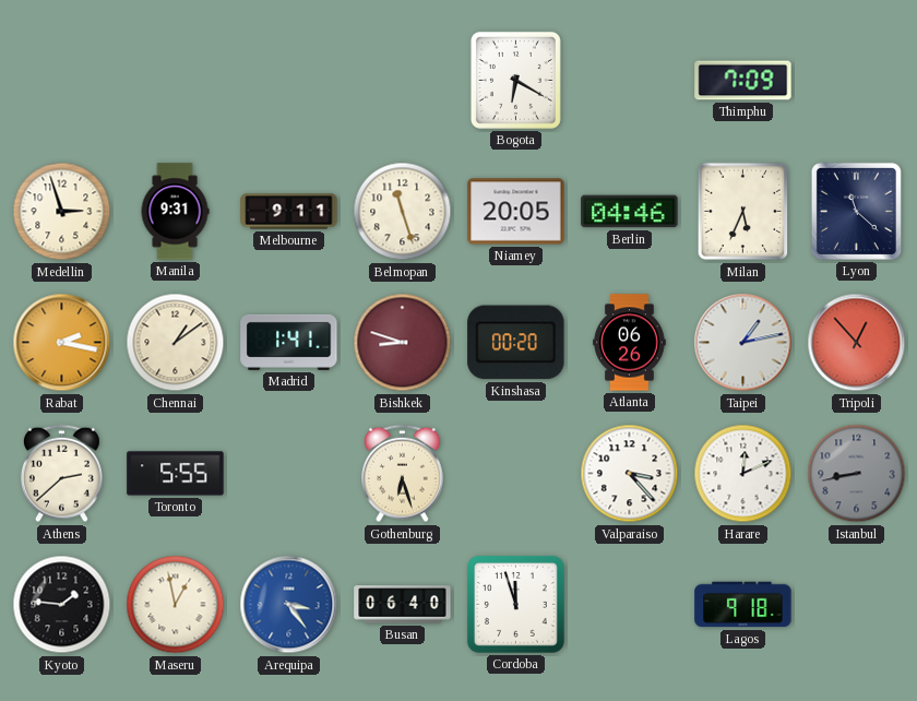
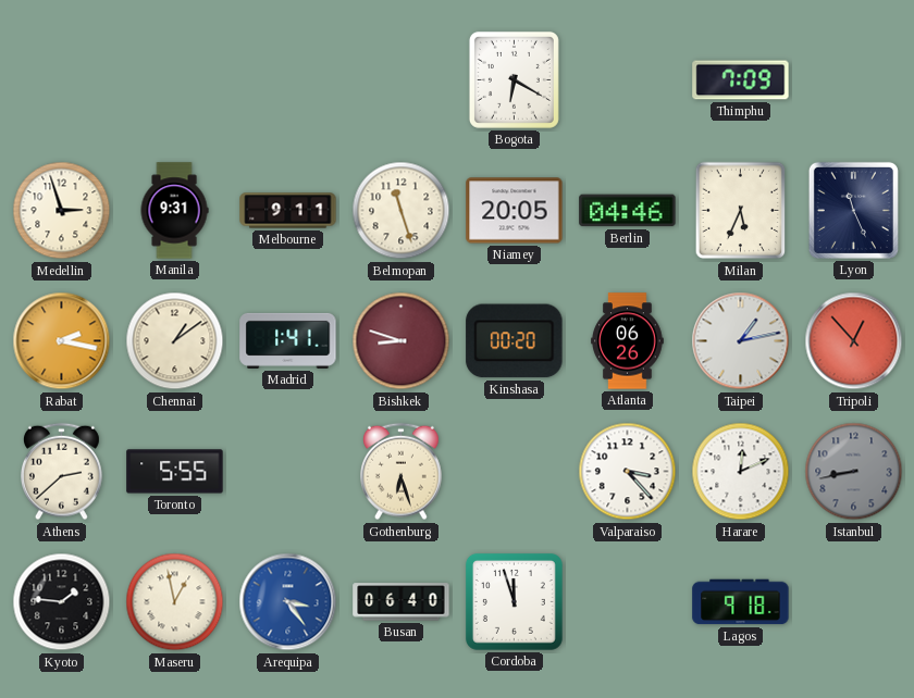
Lyon: 11:22 -> 11:26
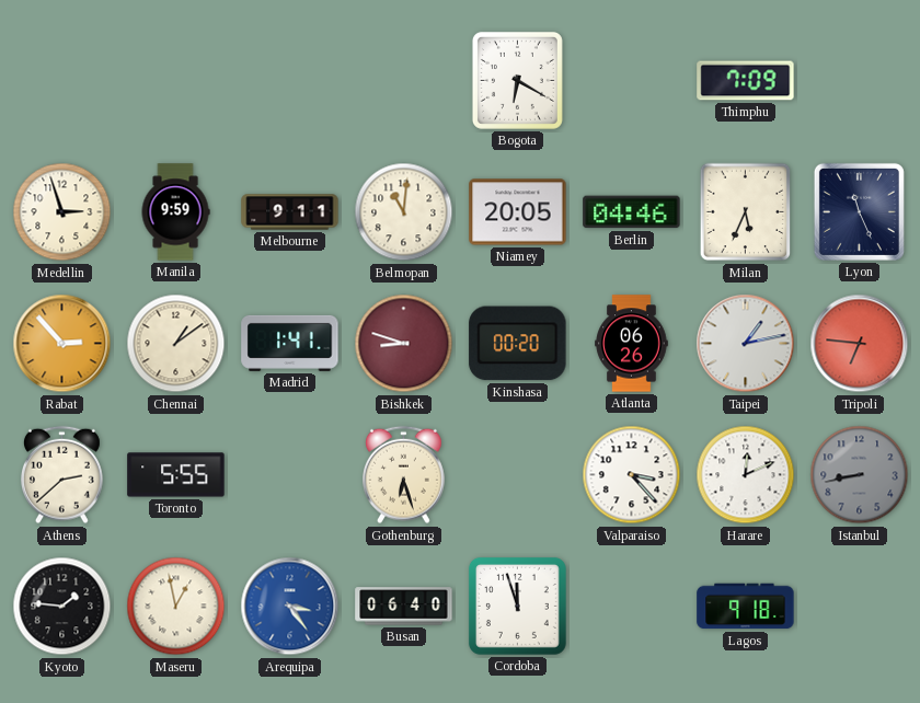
Manila: 9:31 -> 9:59
Belmopan: 11:27 -> 11:01
Rabat: 2:17 -> 2:53
Tripoli: 12:53 -> 6:46
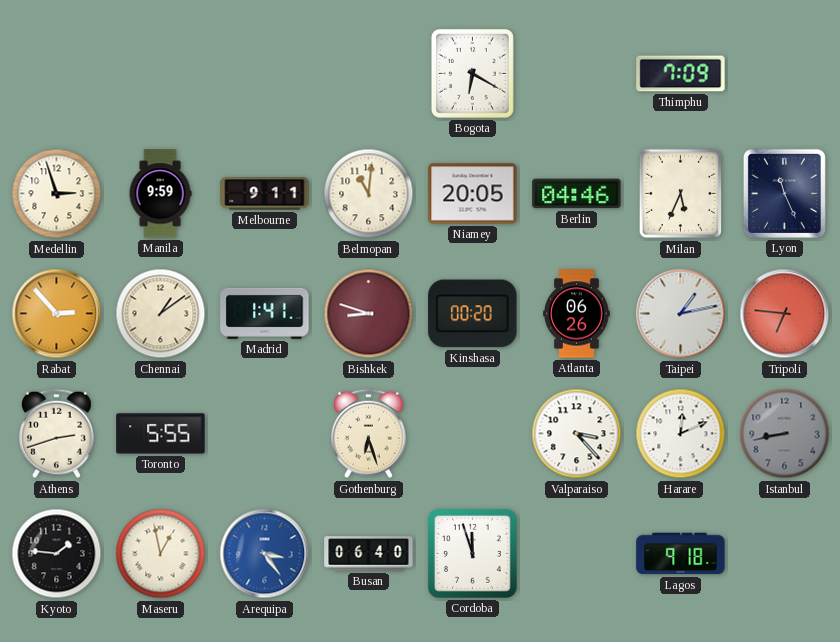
Athens: 2:38 -> 2:42
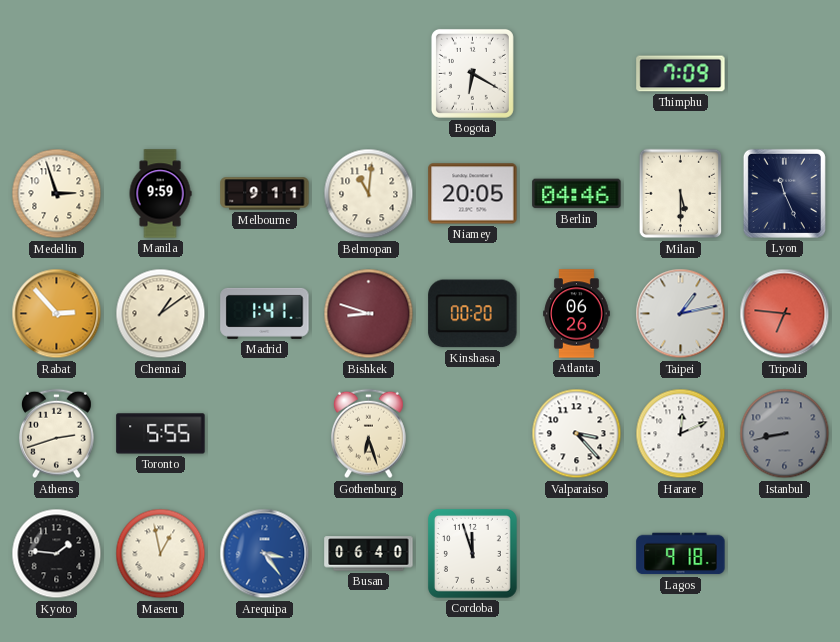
Milan: 5:34 -> 5:30
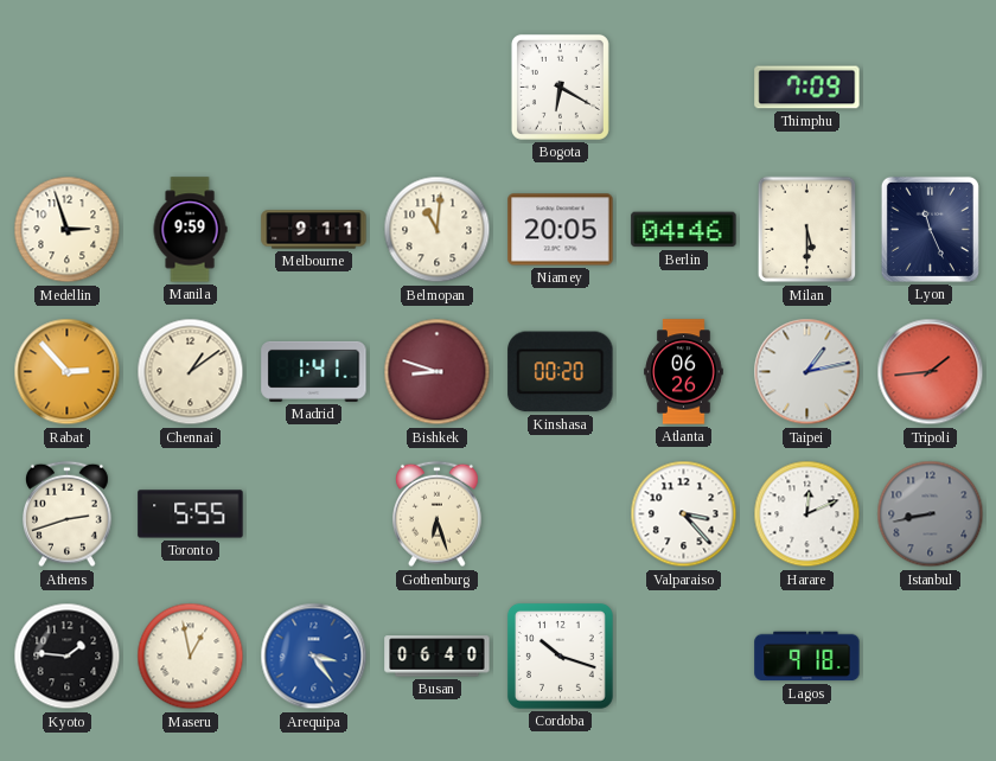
Tripoli: 6:46 -> 1:44
Cordoba: 11:57 -> 10:18
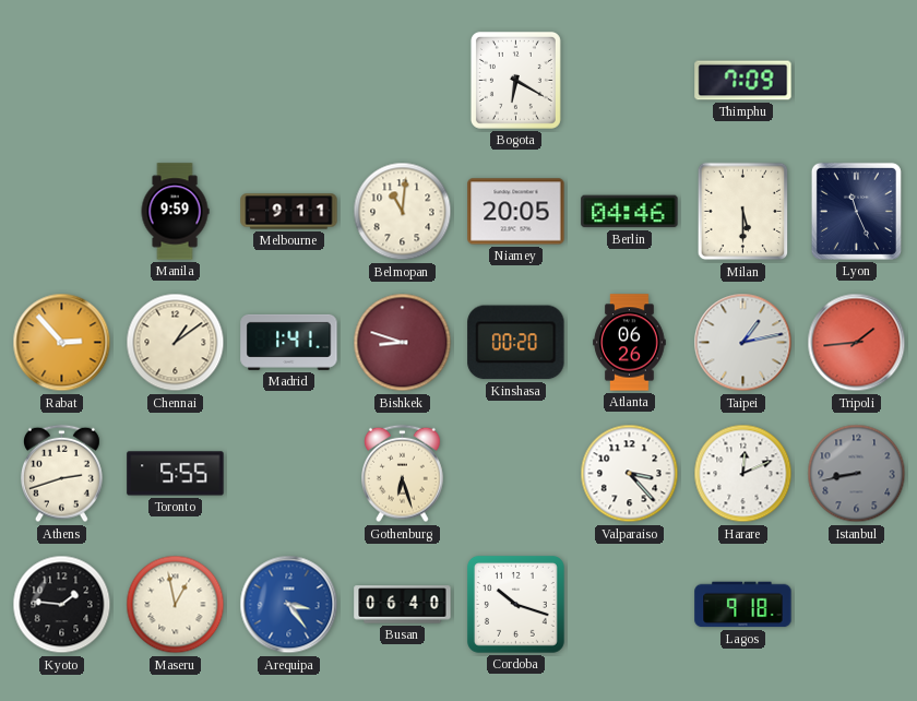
Medellin: 2:57 -> none
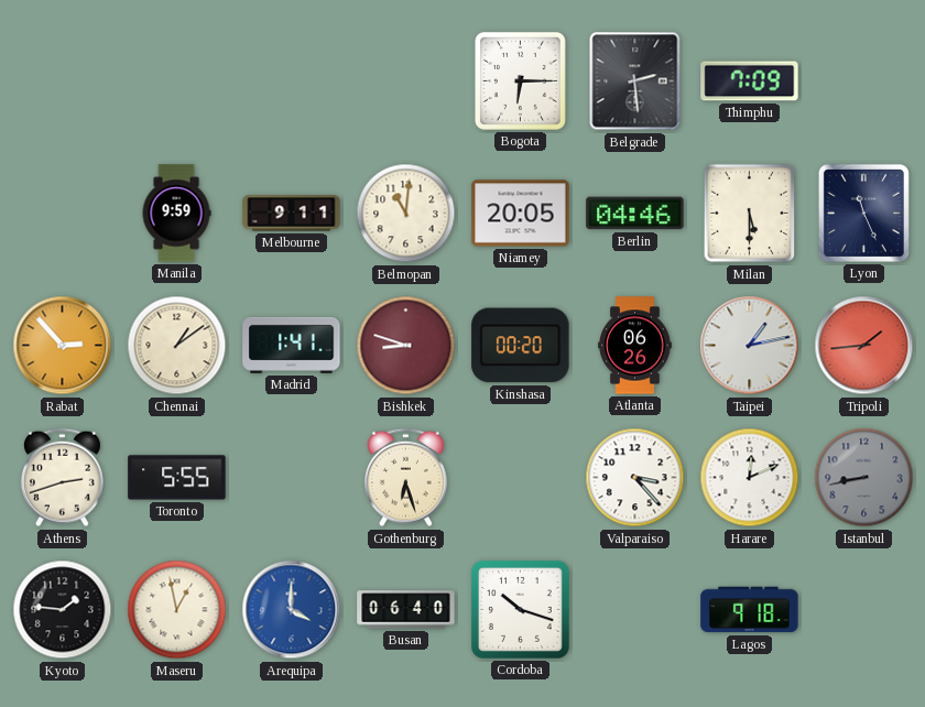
Bogota: 6:20 -> 6:15
Belgrade: none -> 2:29
Arequipa: 3:24 -> 4:00
